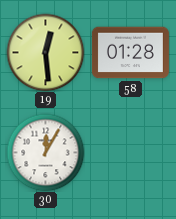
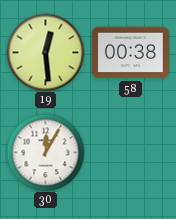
58: 01:28 -> 00:38
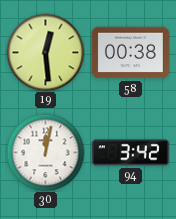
30: 12:05 -> 12:02
94: none -> 3:42
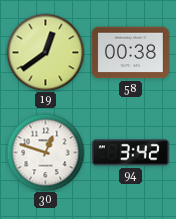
19: 12:29 -> 12:39
30: 12:02 -> 12:48
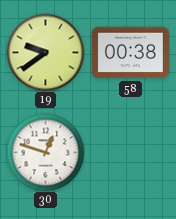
19: 12:39 -> 9:39
94: 3:42 -> none
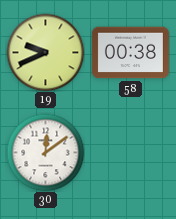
19: 9:39 -> 9:41
30: 12:48 -> 12:09
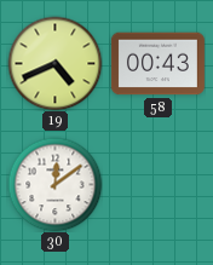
19: 9:41 -> 4:41
58: 00:38 -> 00:43
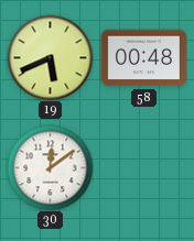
19: 4:41 -> 5:41
58: 00:43 -> 00:48
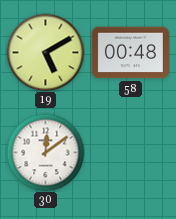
19: 5:41 -> 5:10
